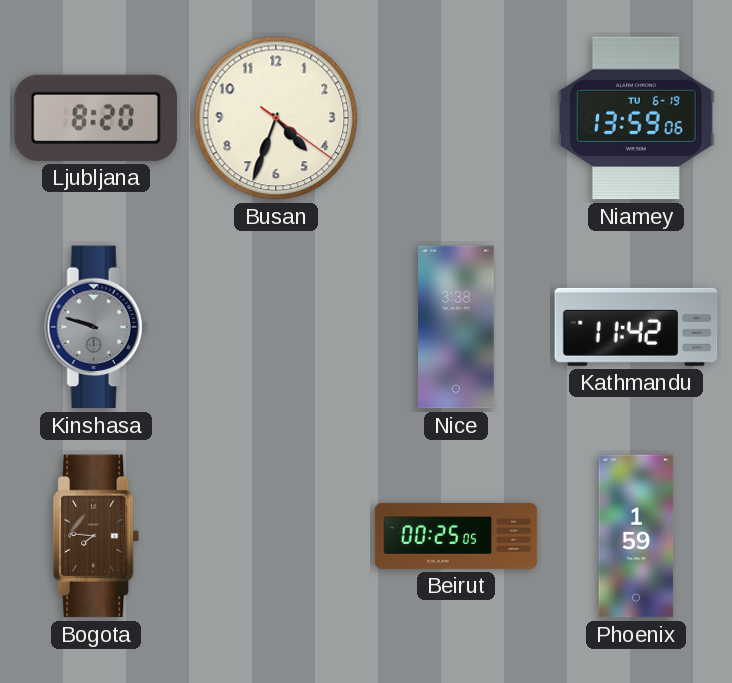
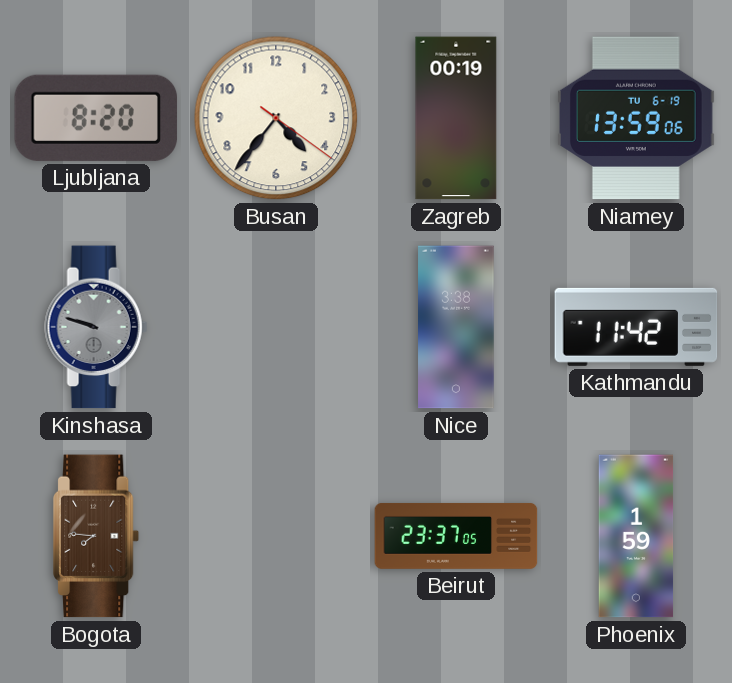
Busan: 4:33 -> 4:36
Zagreb: none -> 00:19
Beirut: 00:25 -> 23:37
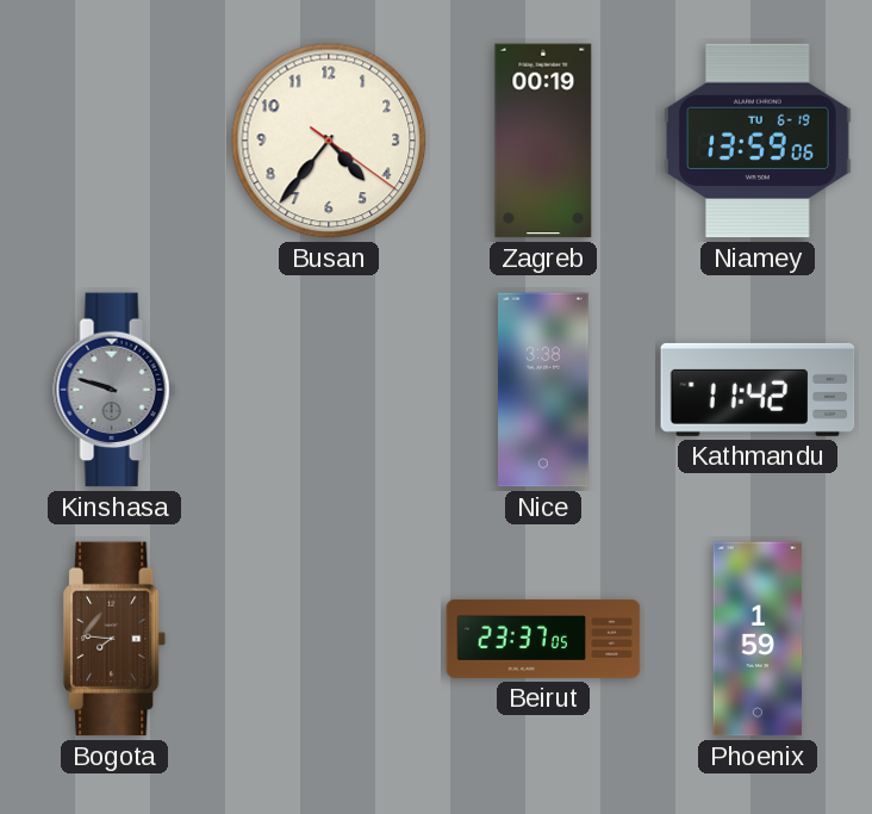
Ljubljana: 8:20 -> none
